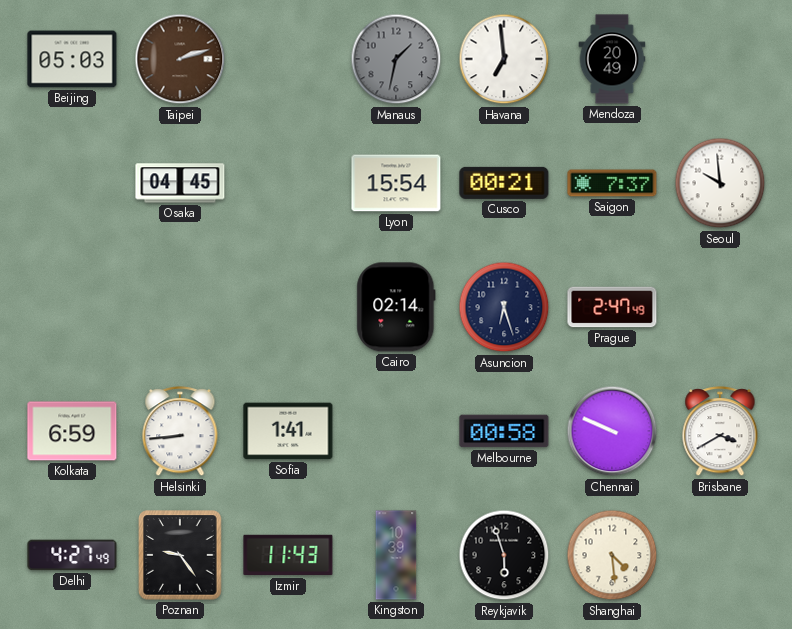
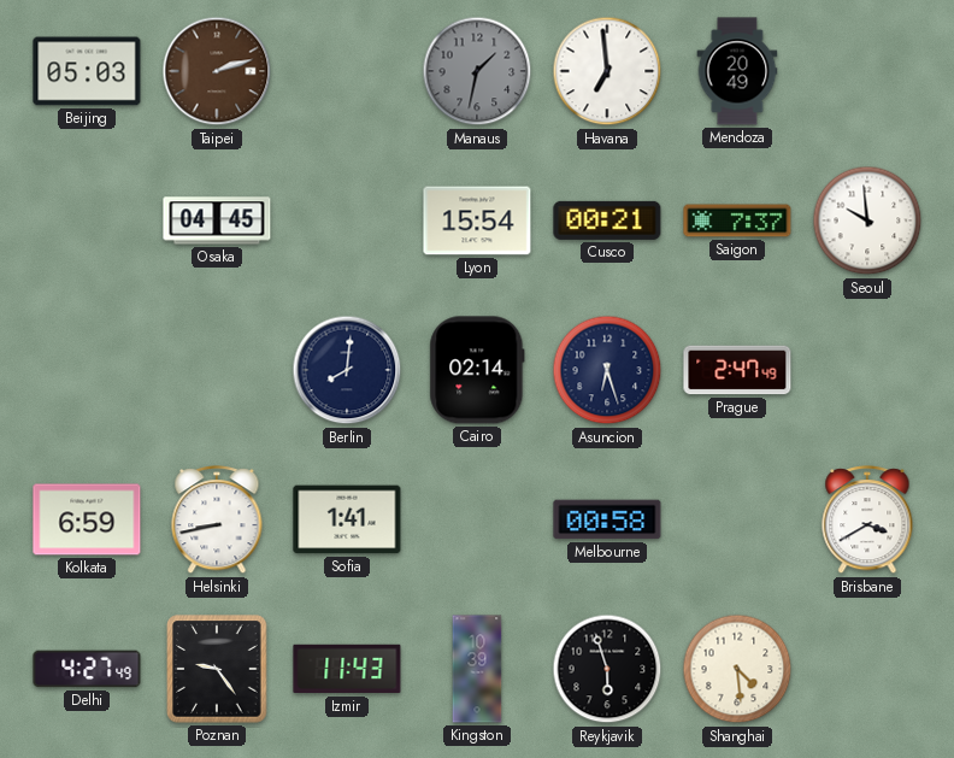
Berlin: none -> 8:01
Helsinki: 8:44 -> 8:43
Chennai: 9:49 -> none
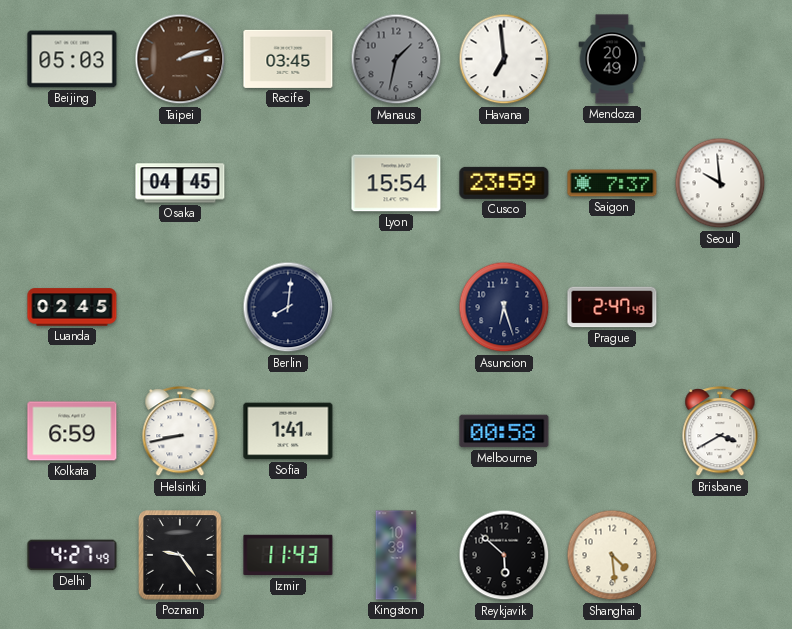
Recife: none -> 03:45
Cusco: 00:21 -> 23:59
Luanda: none -> 02:45
Cairo: 02:14 -> none
Reykjavik: 5:57 -> 5:52
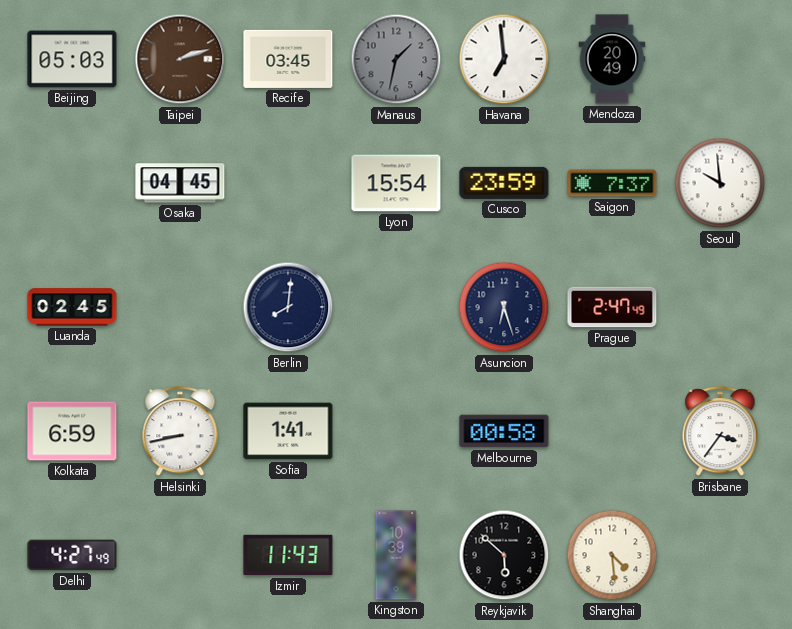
Brisbane: 3:40 -> 3:36
Poznan: 9:24 -> none
